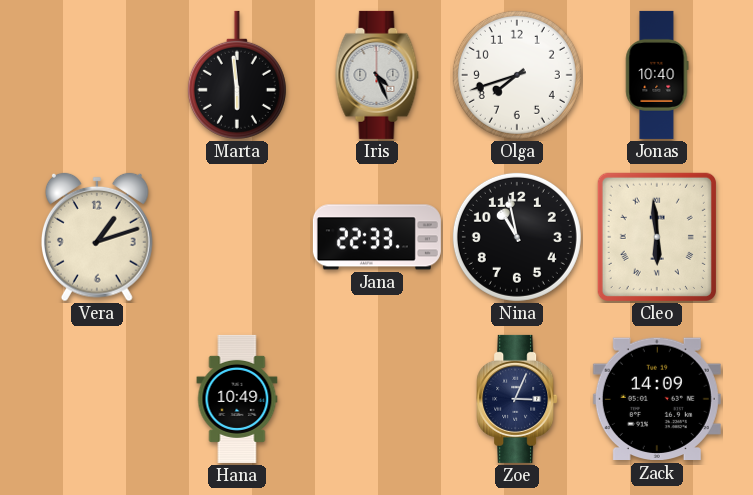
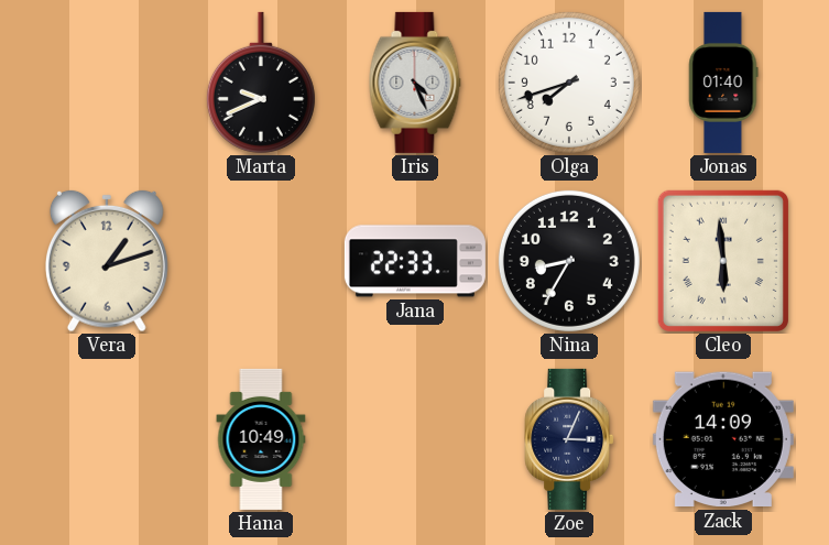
Marta: 5:59 -> 9:41
Jonas: 10:40 -> 01:40
Nina: 10:58 -> 8:35
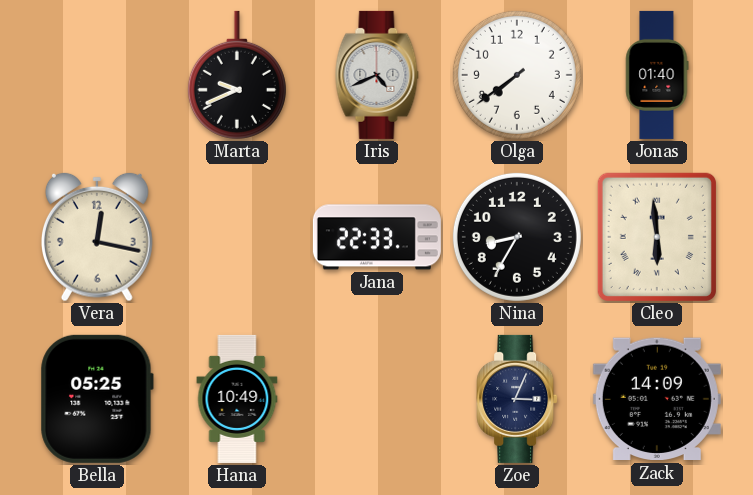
Iris: 4:26 -> 4:41
Olga: 7:42 -> 7:39
Vera: 1:12 -> 12:17
Bella: none -> 05:25
